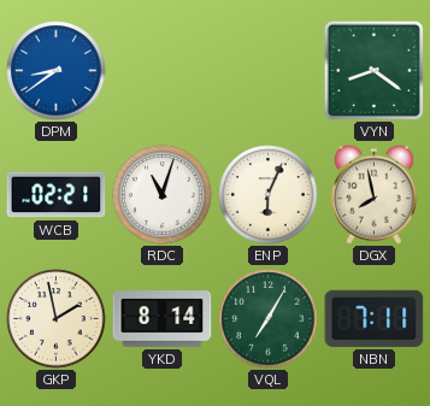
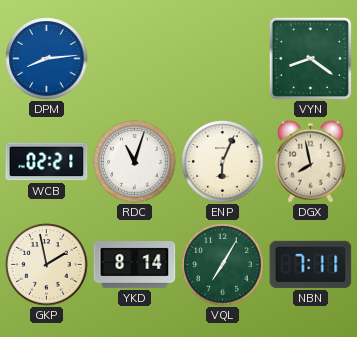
DPM: 8:39 -> 8:14
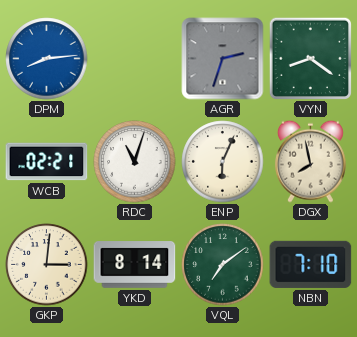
AGR: none -> 2:33
GKP: 1:58 -> 3:01
VQL: 7:05 -> 7:09
NBN: 7:11 -> 7:10
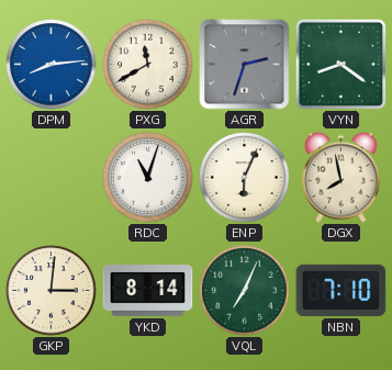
PXG: none -> 11:40
WCB: 02:21 -> none
VQL: 7:09 -> 7:04
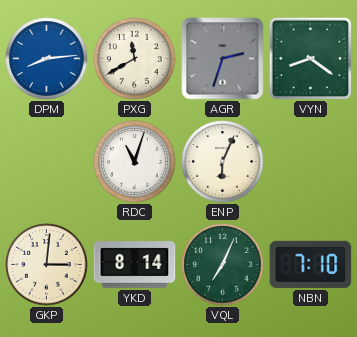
DGX: 7:58 -> none
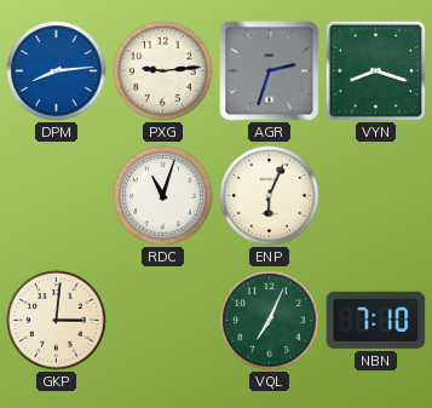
PXG: 11:40 -> 9:14
VYN: 8:21 -> 8:18
YKD: 8:14 -> none
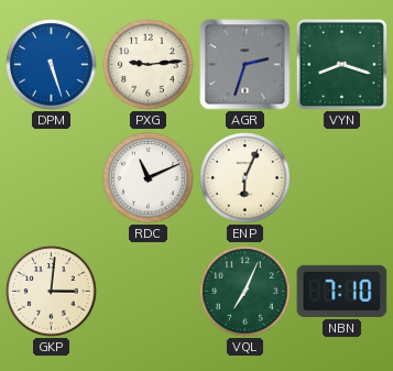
DPM: 8:14 -> 5:27
RDC: 11:03 -> 11:11
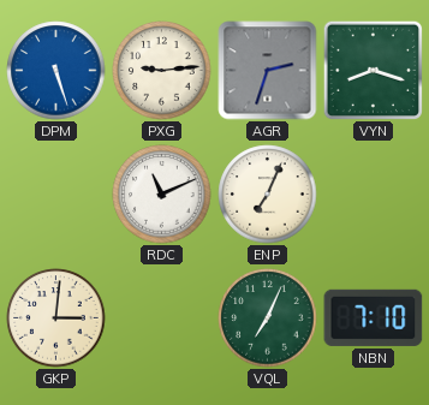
ENP: 6:04 -> 7:04
